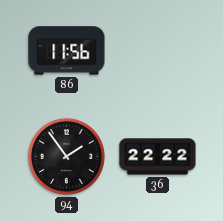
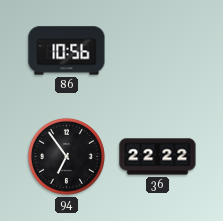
86: 11:56 -> 10:56
94: 1:54 -> 6:54
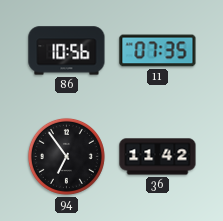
11: none -> 07:35
36: 22:22 -> 11:42
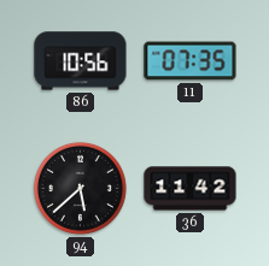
94: 6:54 -> 5:38
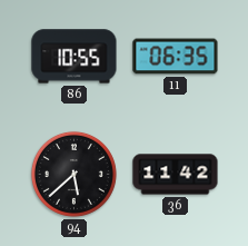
86: 10:56 -> 10:55
11: 07:35 -> 06:35
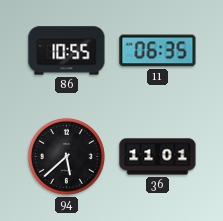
36: 11:42 -> 11:01
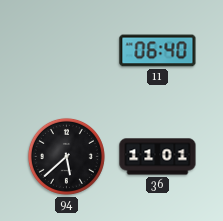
86: 10:55 -> none
11: 06:35 -> 06:40
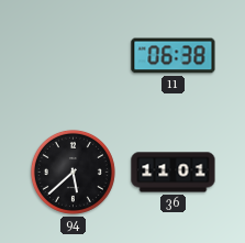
11: 06:40 -> 06:38
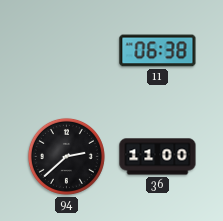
94: 5:38 -> 2:38
36: 11:01 -> 11:00
